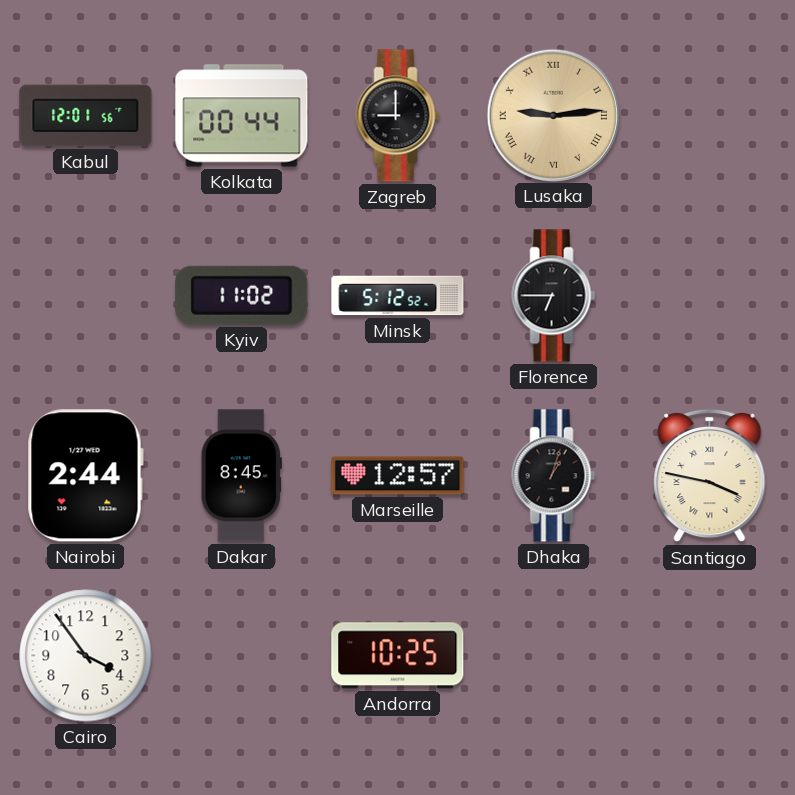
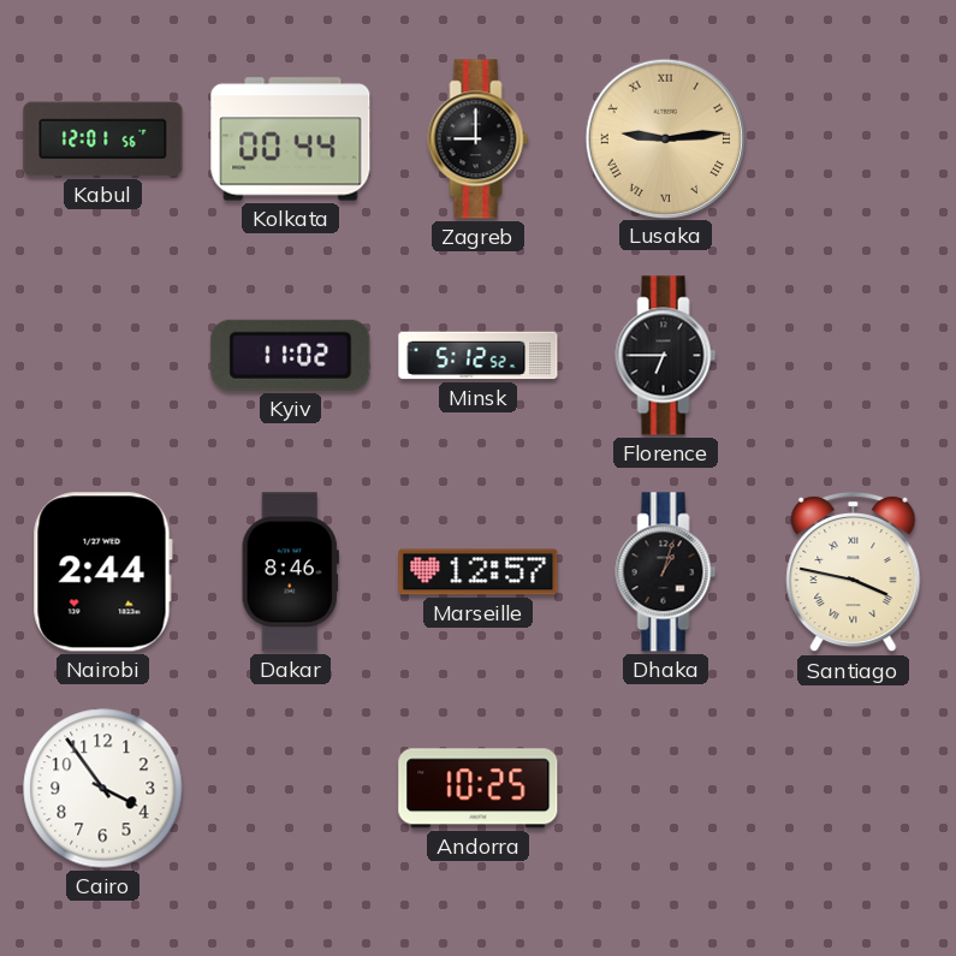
Dakar: 8:45 -> 8:46
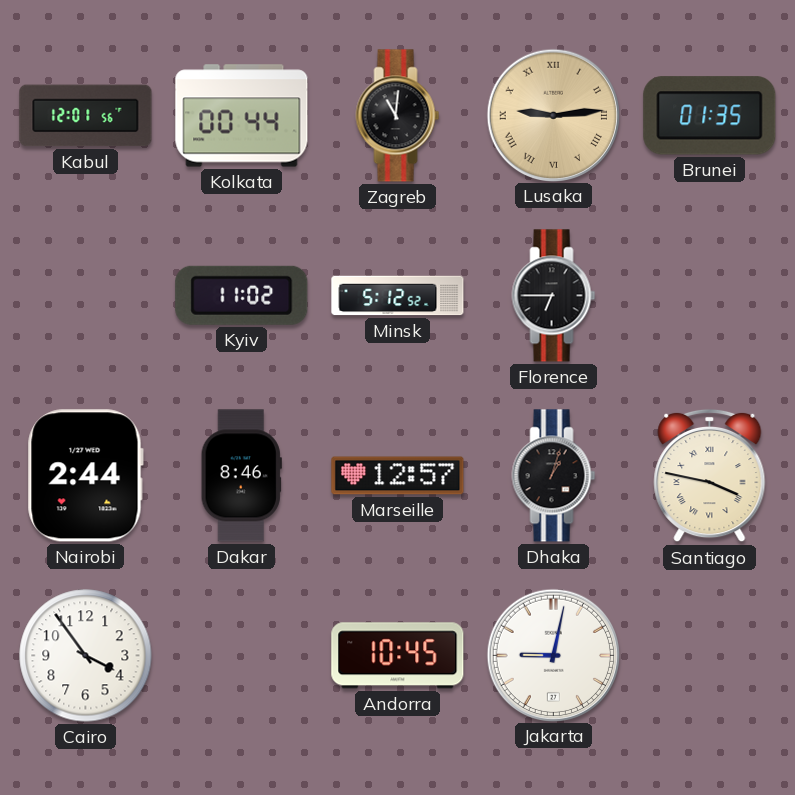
Zagreb: 9:00 -> 11:01
Brunei: none -> 01:35
Andorra: 10:25 -> 10:45
Jakarta: none -> 9:02
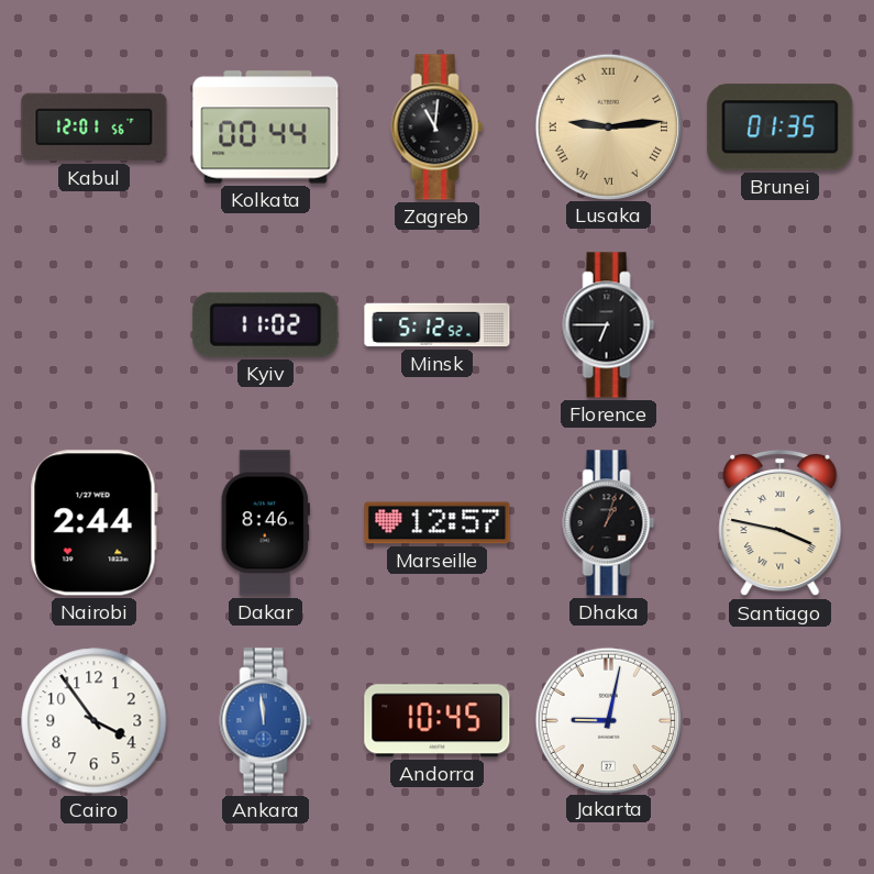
Ankara: none -> 11:59
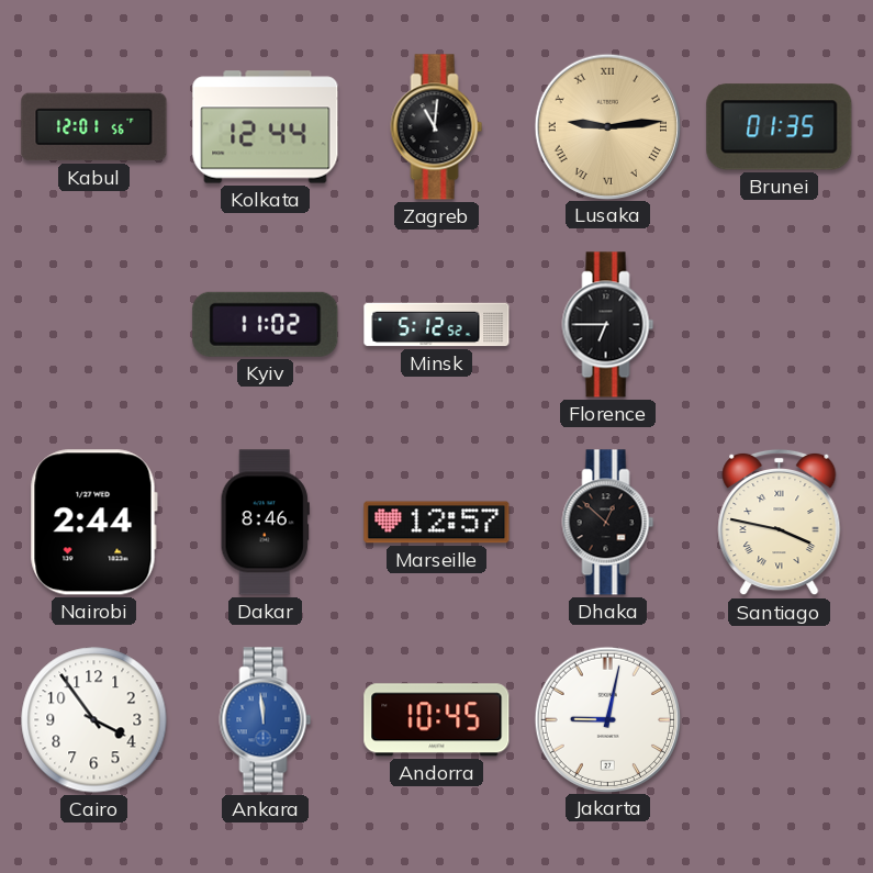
Kolkata: 00:44 -> 12:44
Dhaka: 1:03 -> 12:52
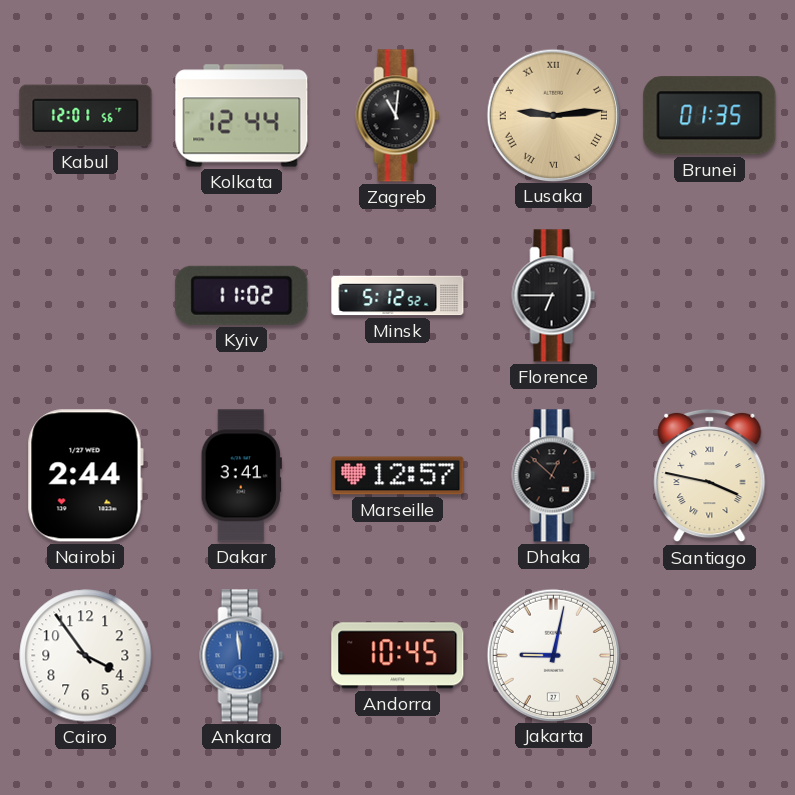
Dakar: 8:46 -> 3:41
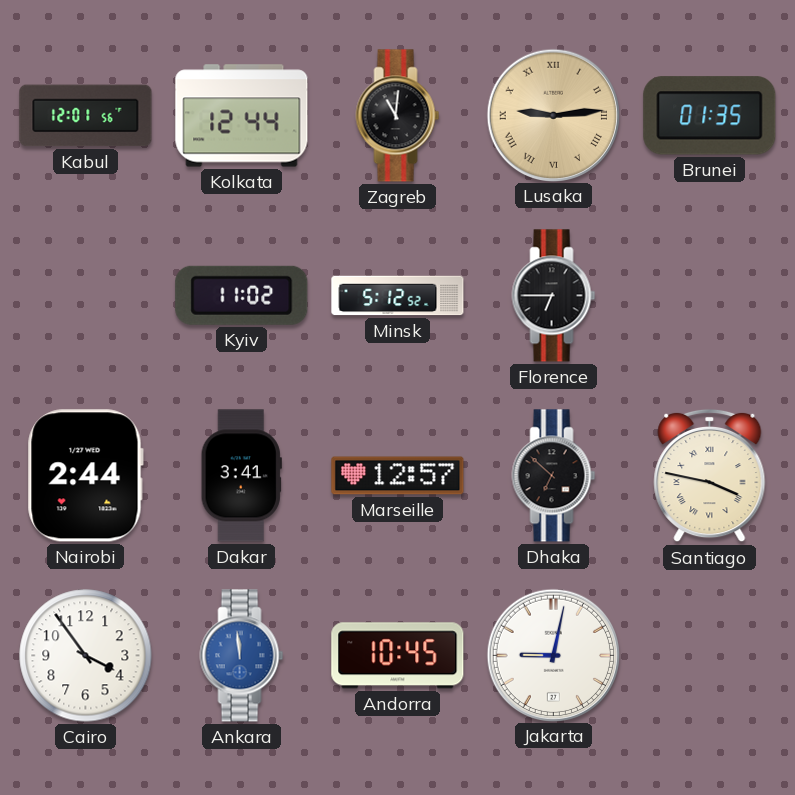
Dhaka: 12:52 -> 6:52
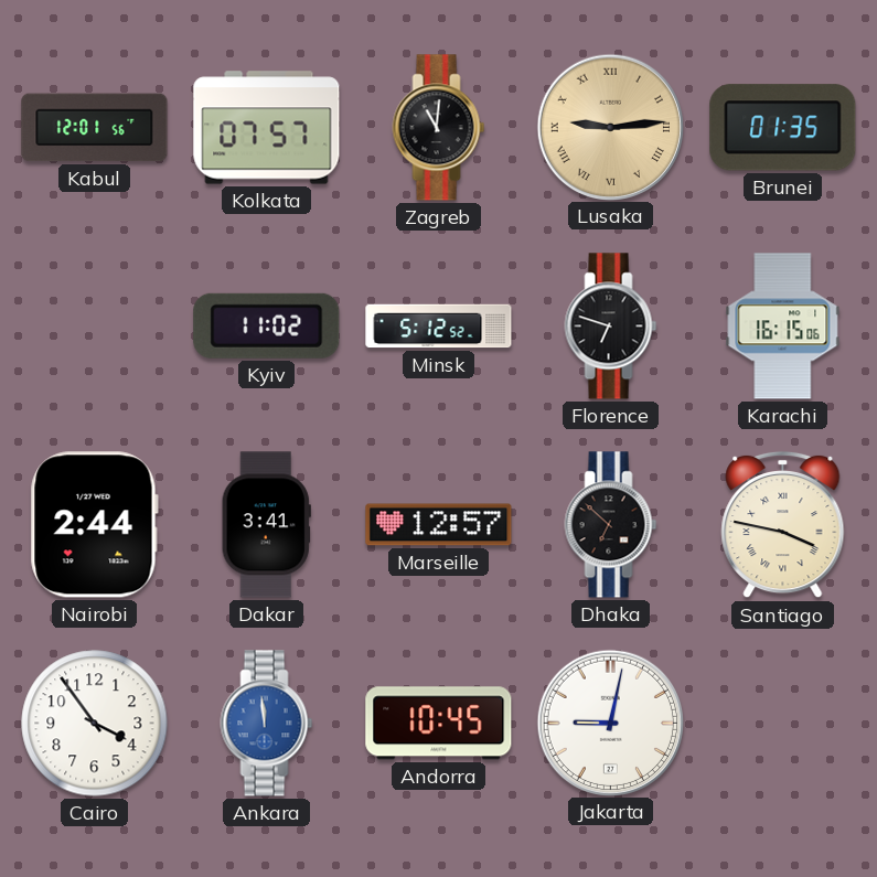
Kolkata: 12:44 -> 07:57
Florence: 6:45 -> 6:48
Karachi: none -> 16:15
